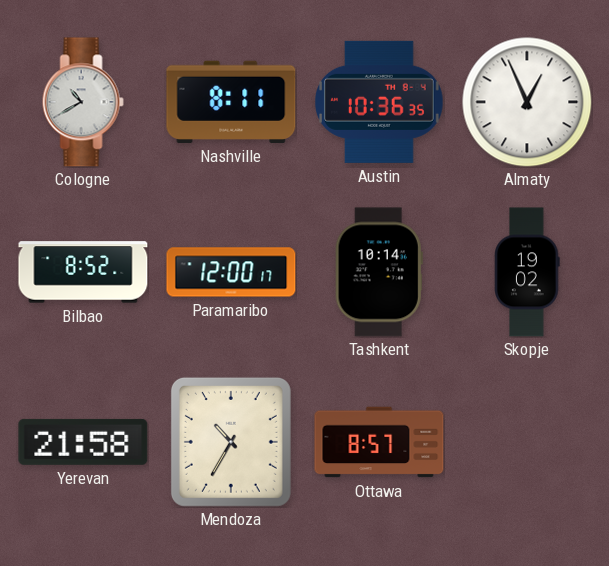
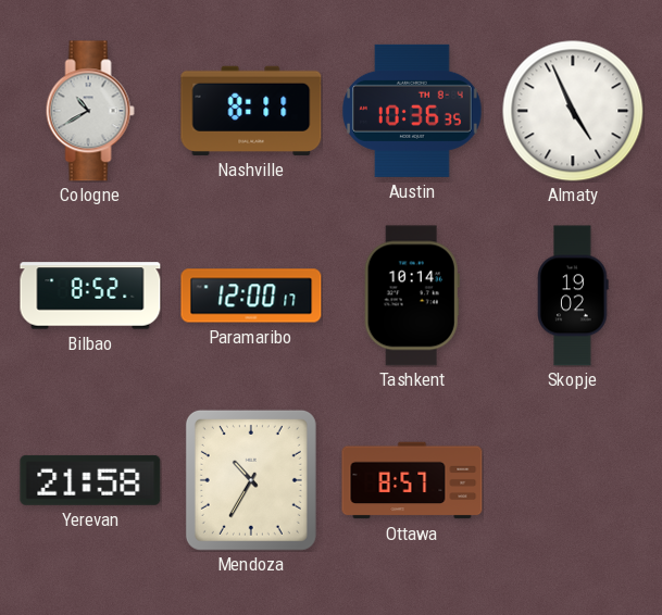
Almaty: 12:56 -> 4:56
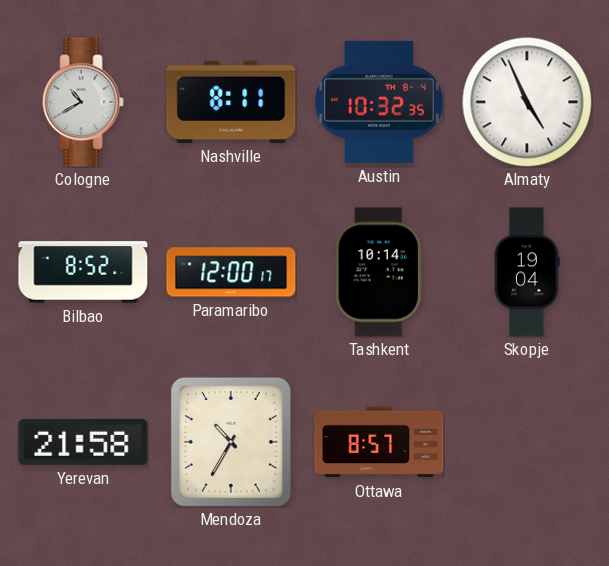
Austin: 10:36 -> 10:32
Skopje: 19:02 -> 19:04
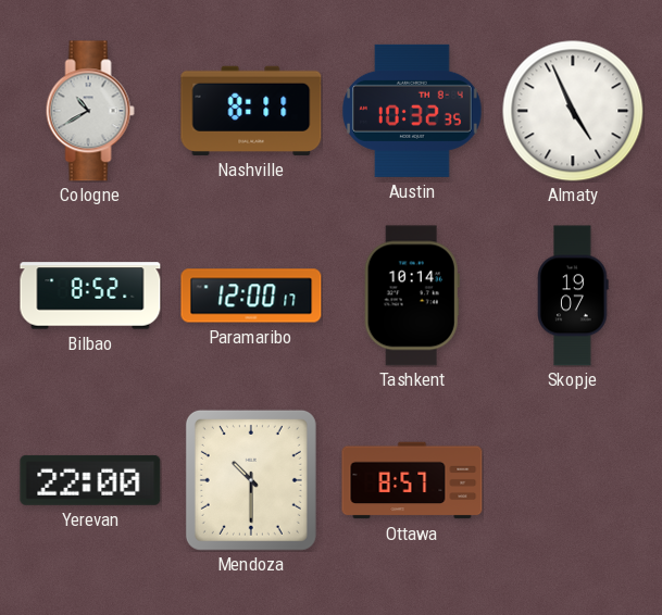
Skopje: 19:04 -> 19:07
Yerevan: 21:58 -> 22:00
Mendoza: 10:35 -> 10:30
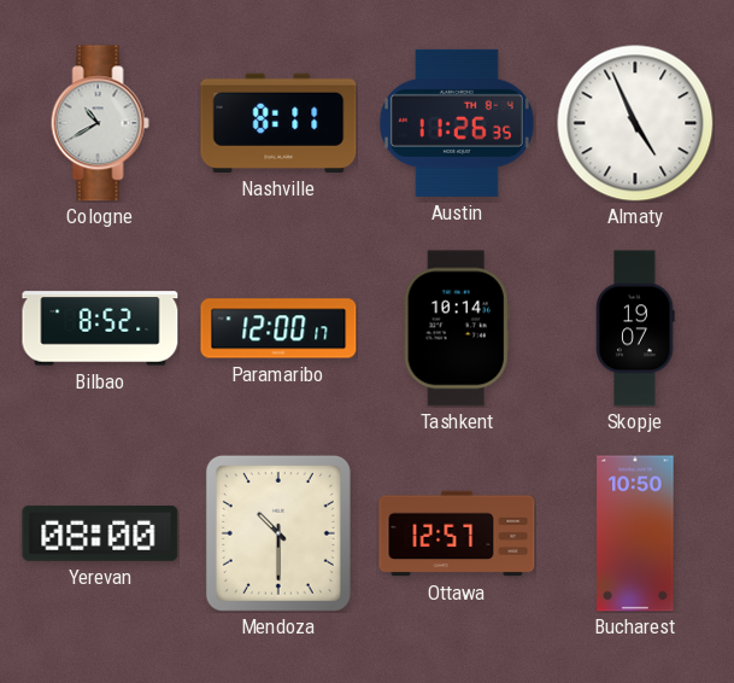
Austin: 10:32 -> 11:26
Yerevan: 22:00 -> 08:00
Ottawa: 8:57 -> 12:57
Bucharest: none -> 10:50
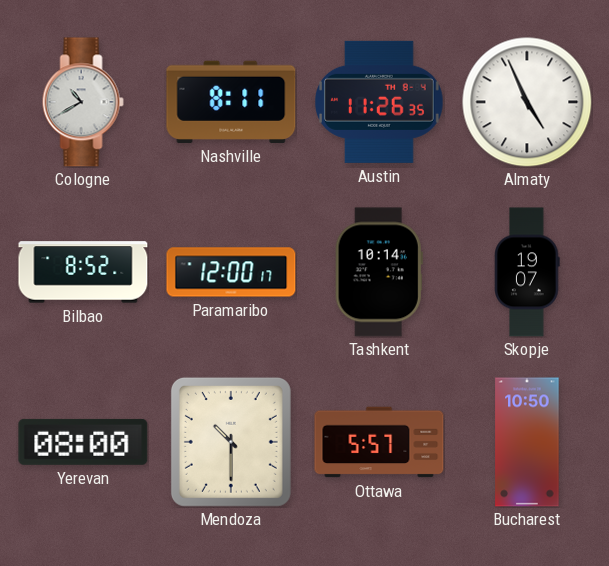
Ottawa: 12:57 -> 5:57
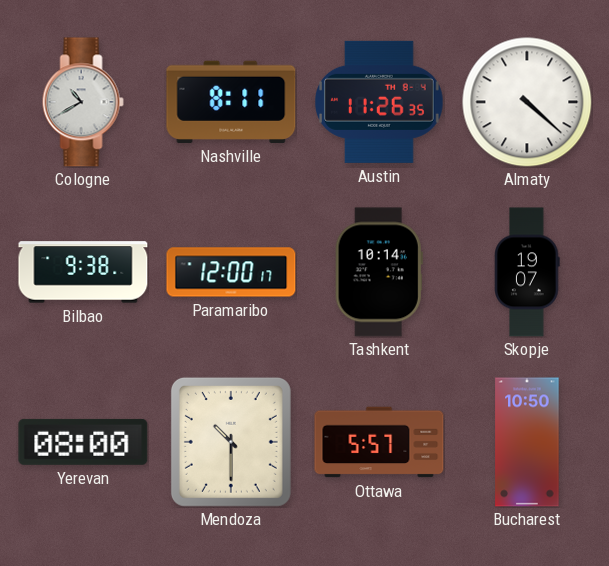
Almaty: 4:56 -> 4:22
Bilbao: 8:52 -> 9:38
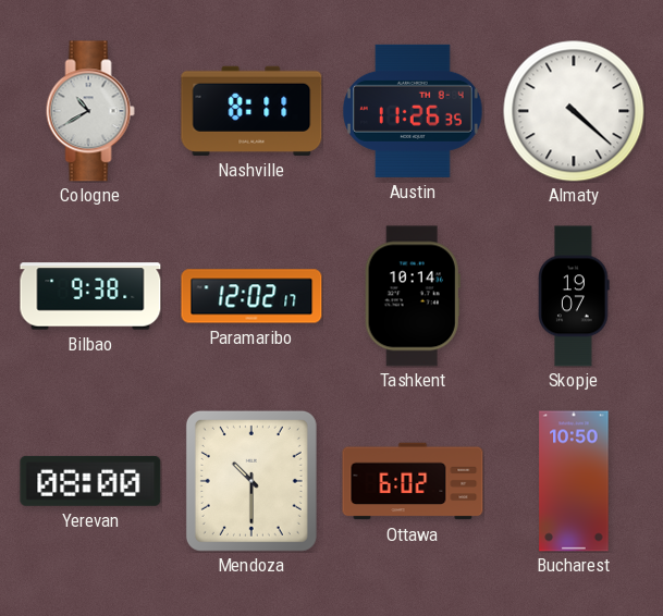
Paramaribo: 12:00 -> 12:02
Ottawa: 5:57 -> 6:02
